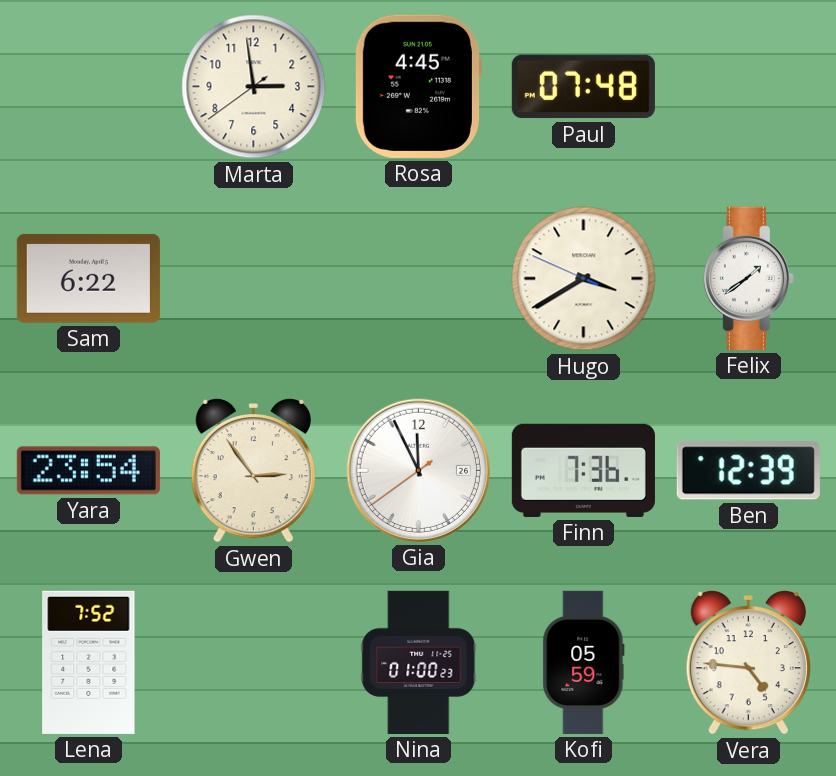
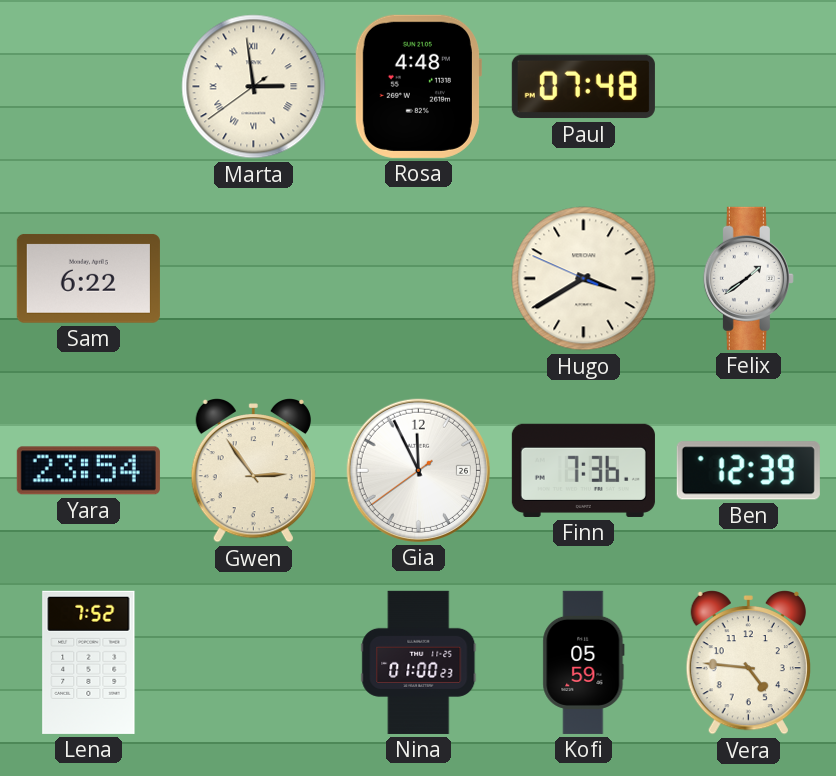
Marta numerals: Arabic -> Roman
Rosa: 4:45 -> 4:48
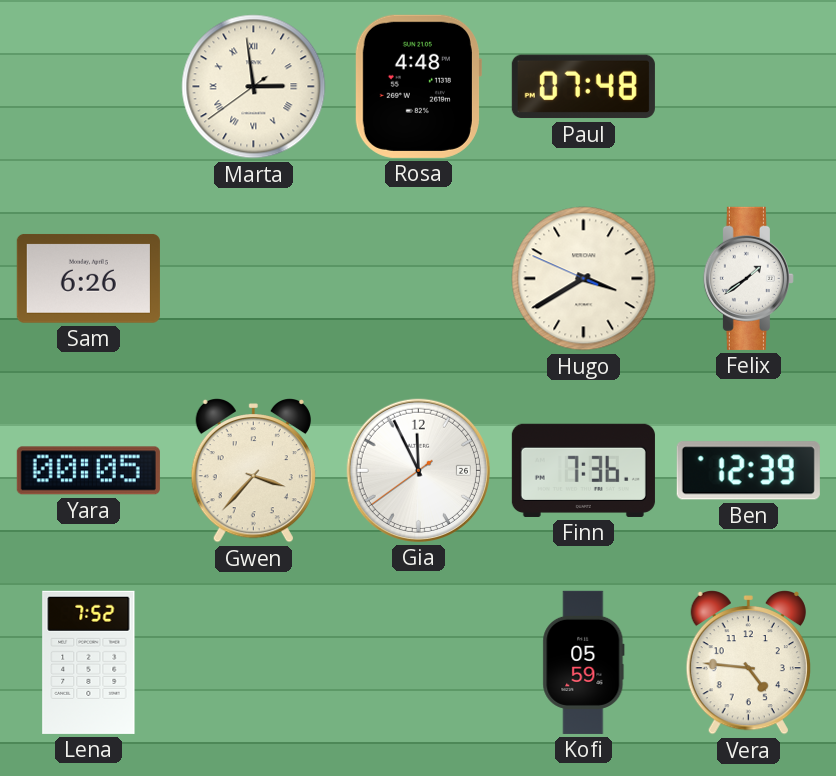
Sam: 6:22 -> 6:26
Yara: 23:54 -> 00:05
Gwen: 2:54 -> 3:37
Nina: 01:00 -> none
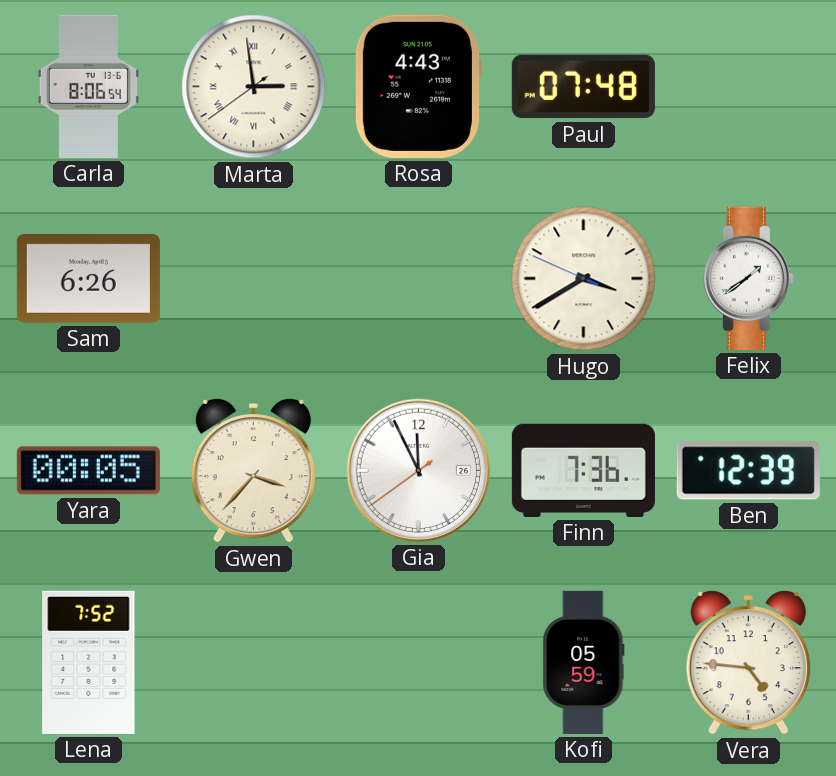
Carla: none -> 8:06
Rosa: 4:48 -> 4:43
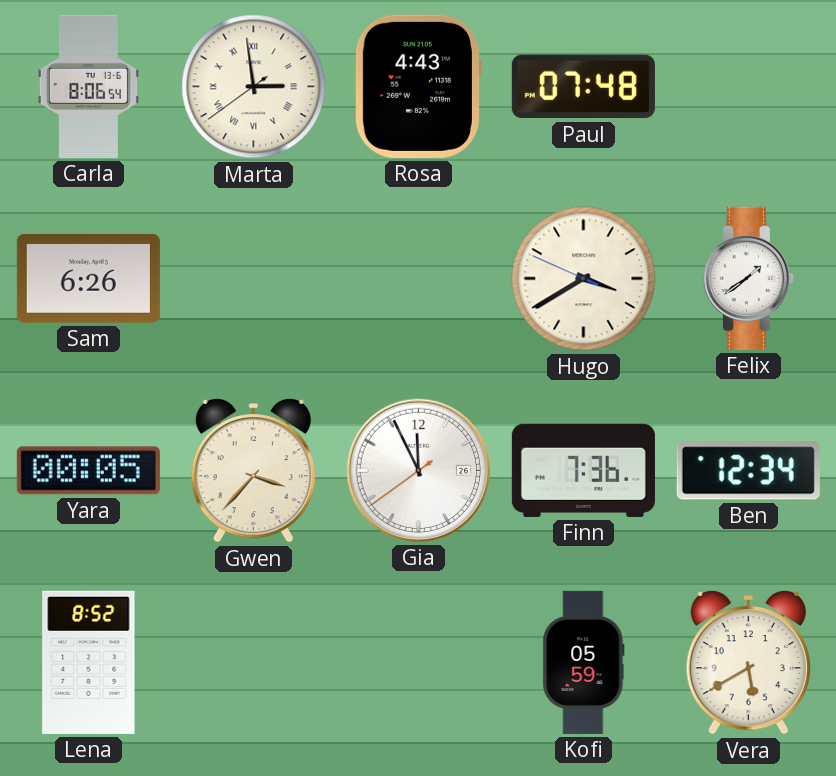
Ben: 12:39 -> 12:34
Lena: 7:52 -> 8:52
Vera: 4:46 -> 5:40
